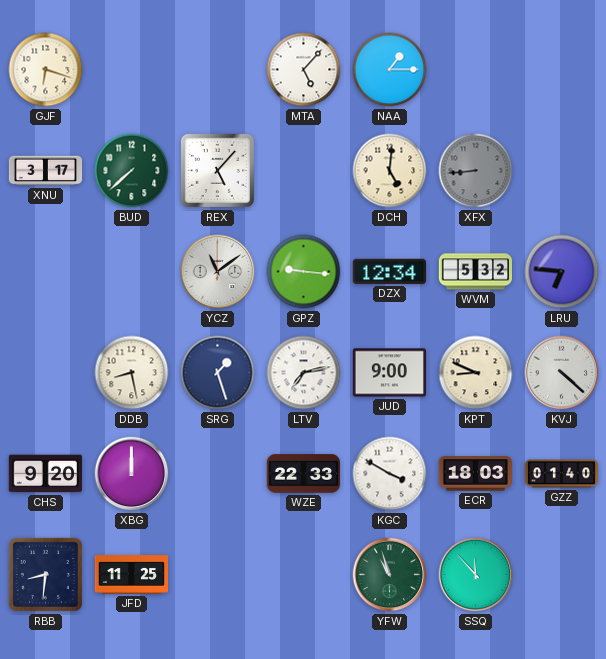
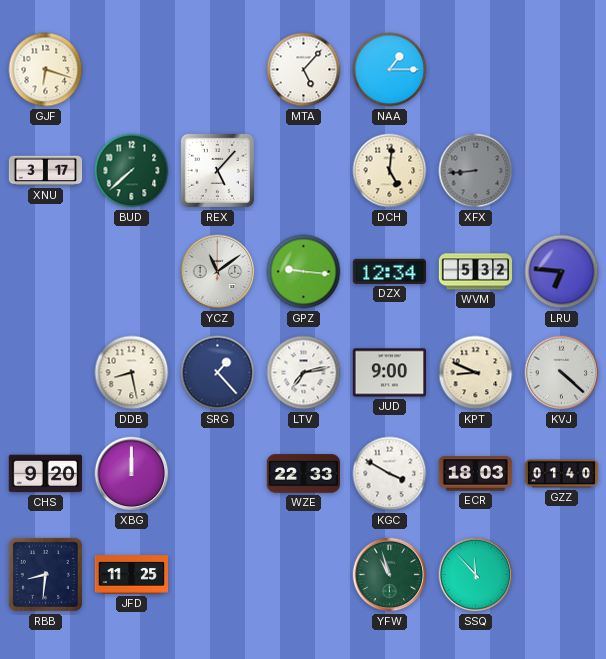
SRG: 1:27 -> 1:23
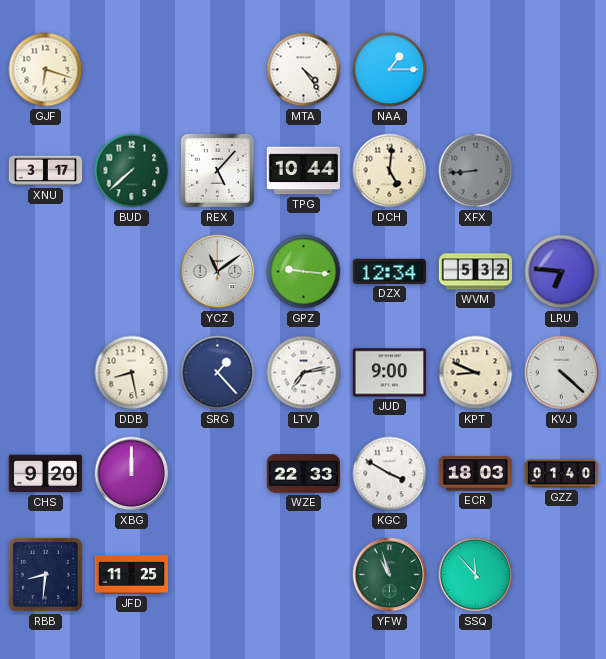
MTA: 5:07 -> 4:24
TPG: none -> 10:44
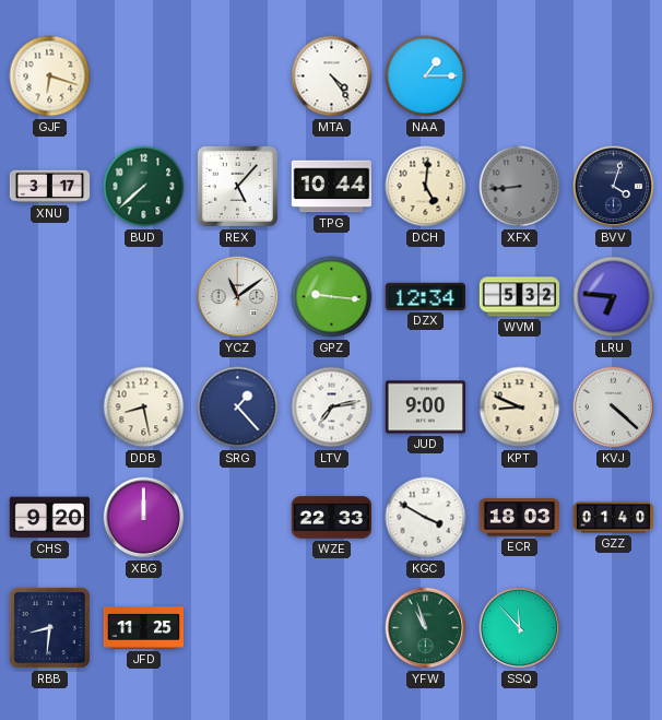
BVV: none -> 4:03
